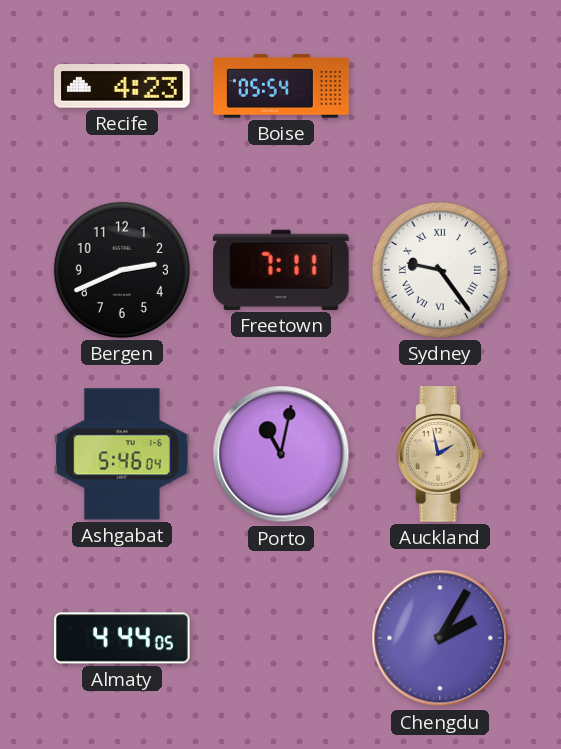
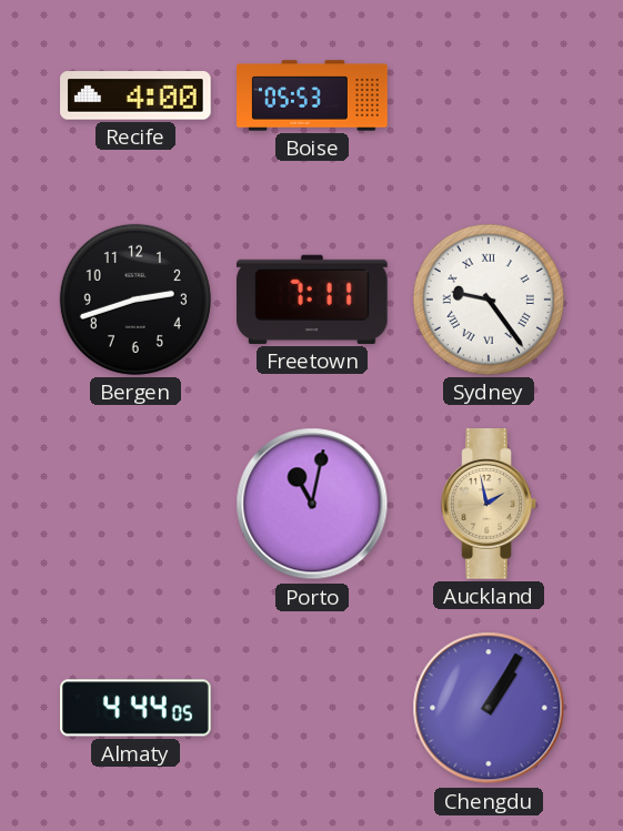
Recife: 4:23 -> 4:00
Boise: 05:54 -> 05:53
Bergen: 2:41 -> 2:42
Ashgabat: 5:46 -> none
Chengdu: 2:05 -> 1:05
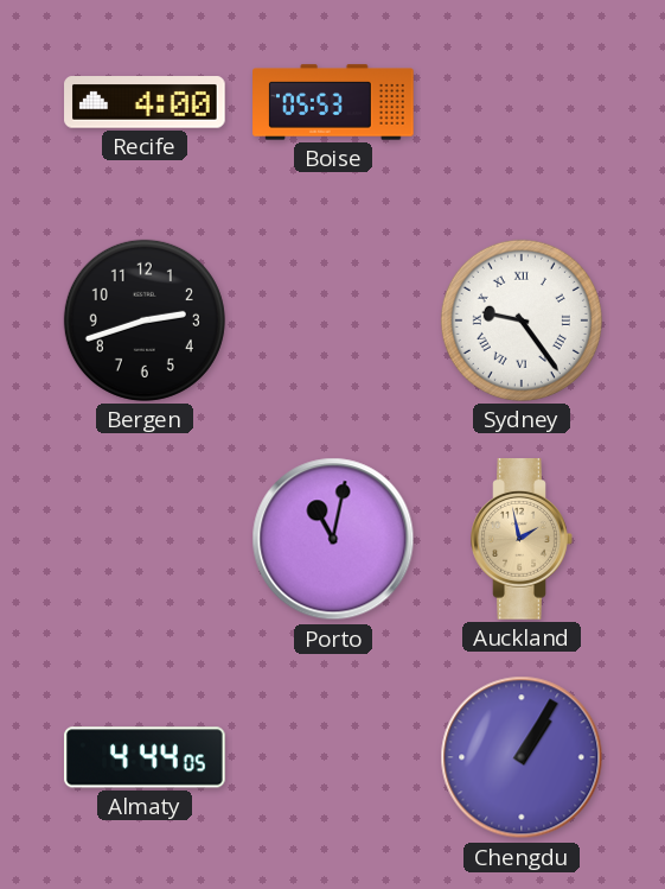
Freetown: 7:11 -> none
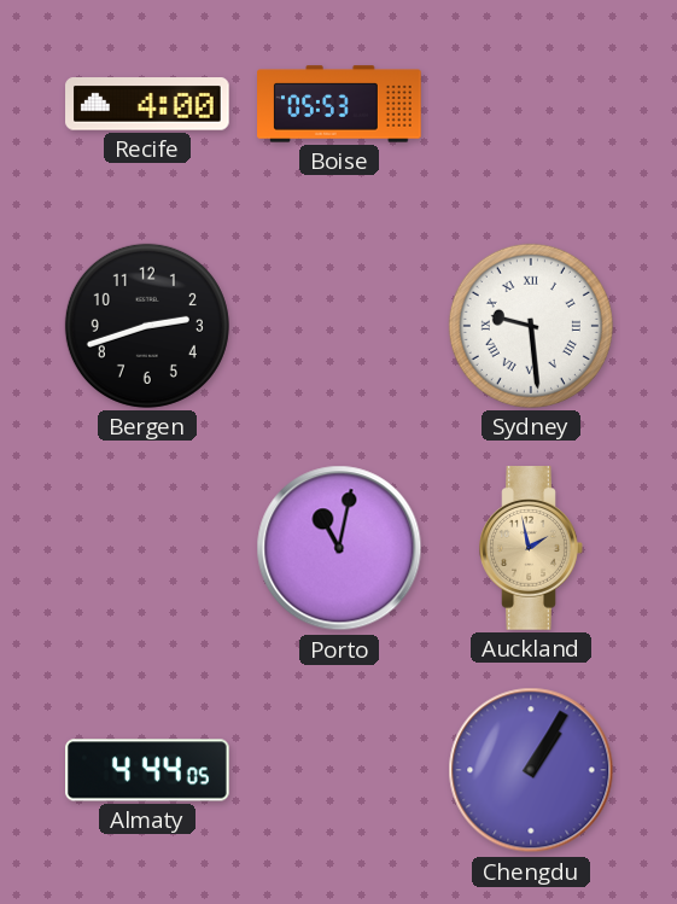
Sydney: 9:24 -> 9:29
